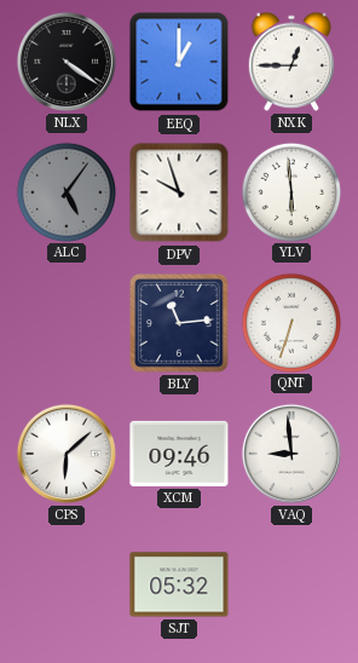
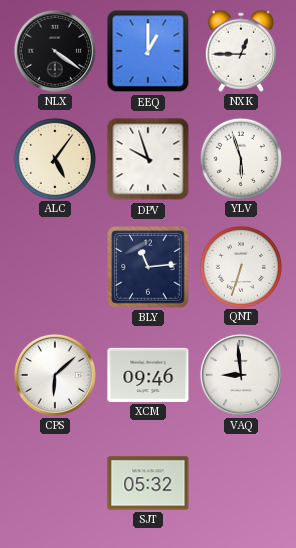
ALC dial: grey -> cream
YLV: 5:59 -> 5:57
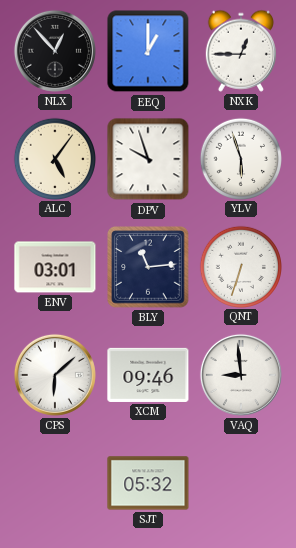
NLX: 4:21 -> 12:53
ENV: none -> 03:01
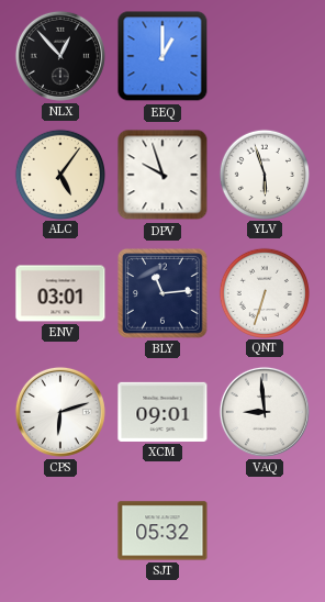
NXK: 12:45 -> none
CPS: 6:08 -> 6:12
XCM: 09:46 -> 09:01
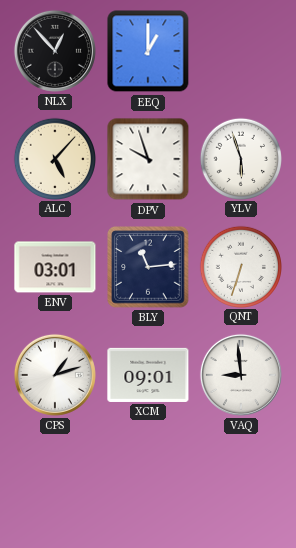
ALC: 5:06 -> 5:07
CPS: 6:12 -> 1:12
SJT: 05:32 -> none
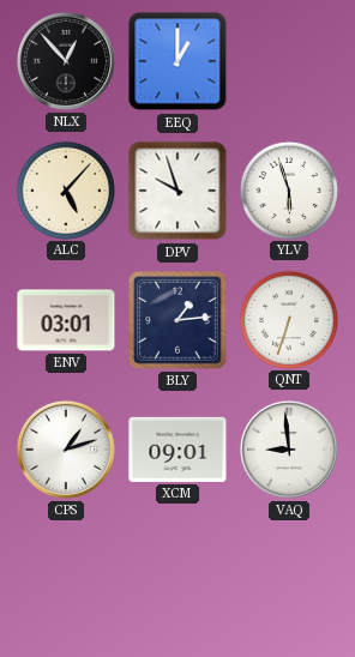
BLY: 11:14 -> 1:14
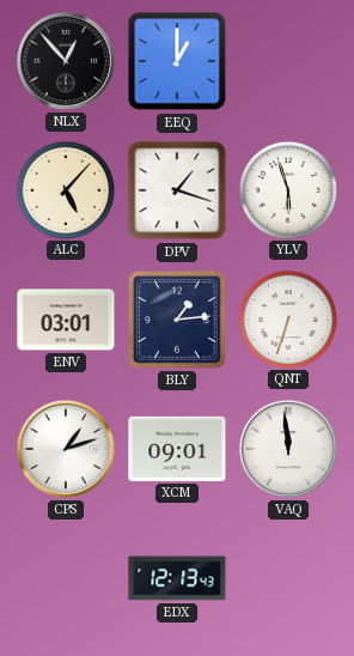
DPV: 9:57 -> 1:18
VAQ: 8:59 -> 11:59
EDX: none -> 12:13
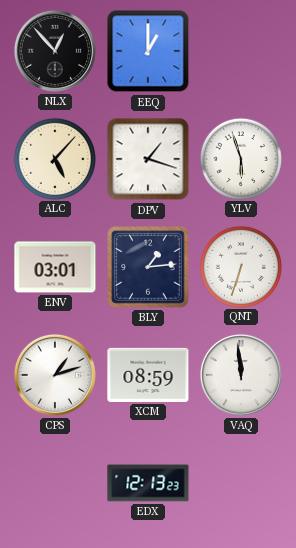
XCM: 09:01 -> 08:59
EDX: 12:13:43 -> 12:13:23
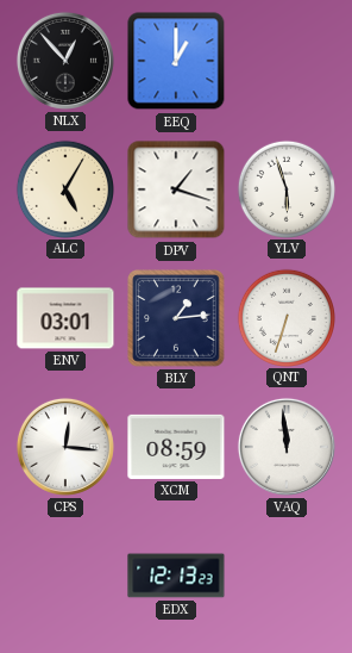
ALC: 5:07 -> 5:05
CPS: 1:12 -> 12:16
